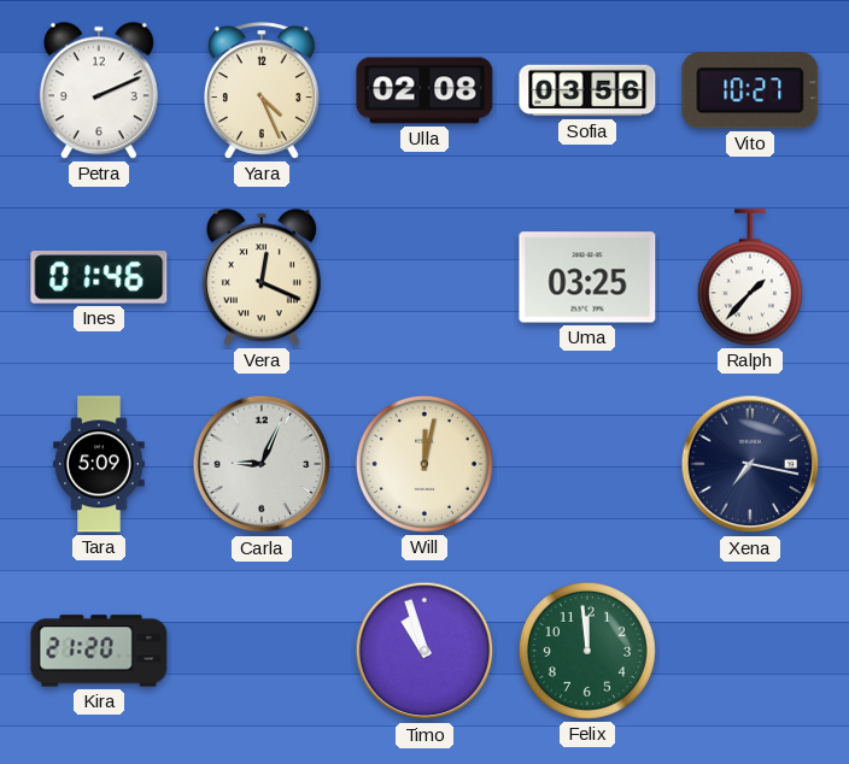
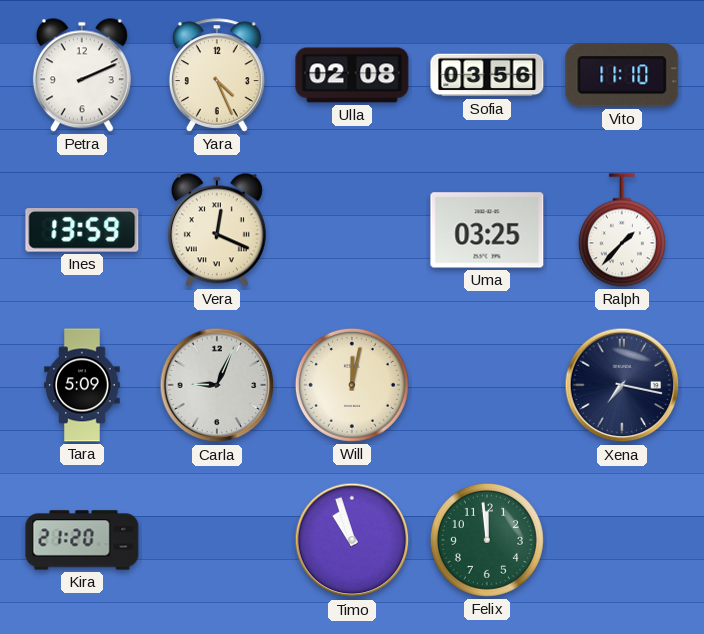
Vito: 10:27 -> 11:10
Ines: 01:46 -> 13:59
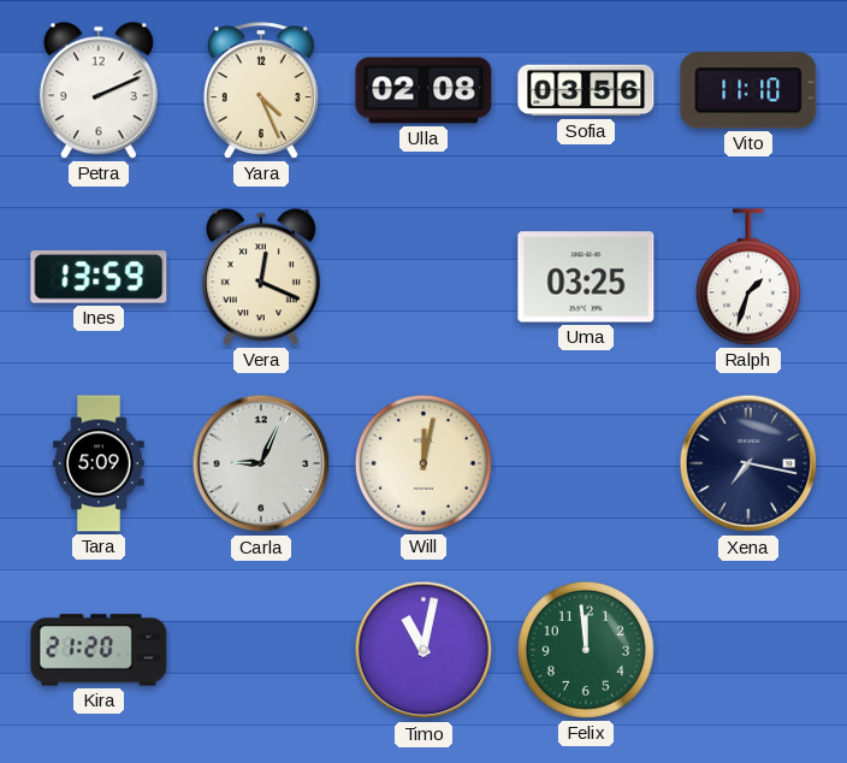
Ralph: 1:37 -> 1:33
Timo: 10:57 -> 11:02
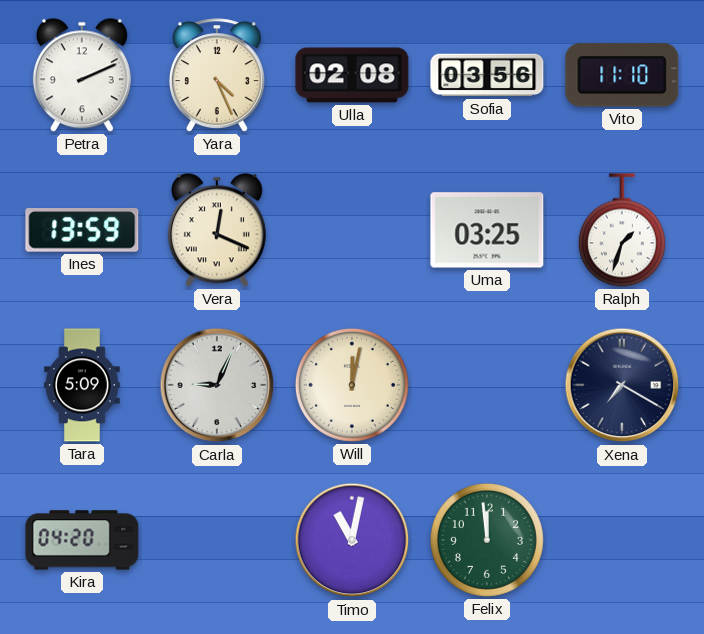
Xena: 7:17 -> 7:20
Kira: 21:20 -> 04:20
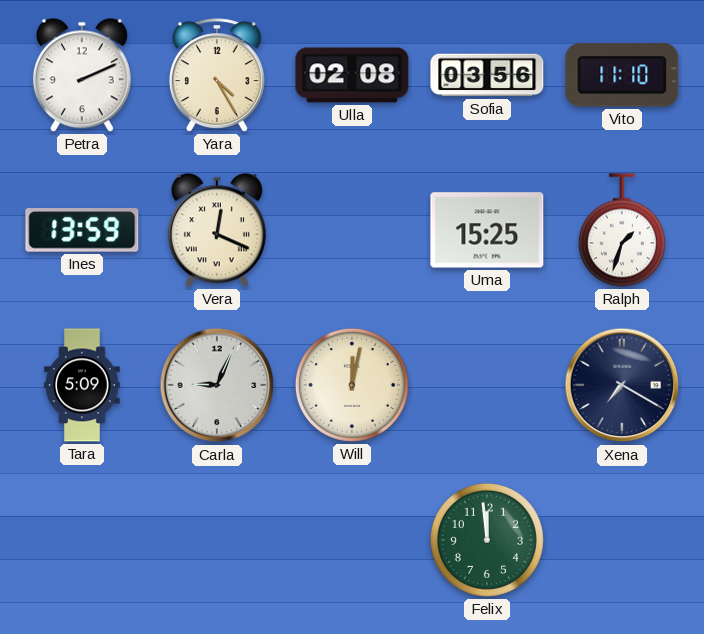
Yara: 4:26 -> 4:25
Uma: 03:25 -> 15:25
Kira: 04:20 -> none
Timo: 11:02 -> none
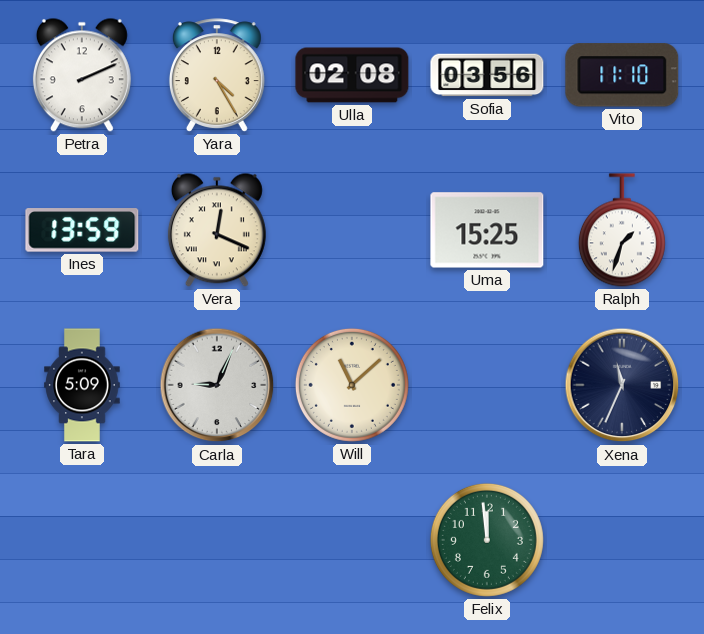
Will: 12:02 -> 11:08
Xena: 7:20 -> 11:34
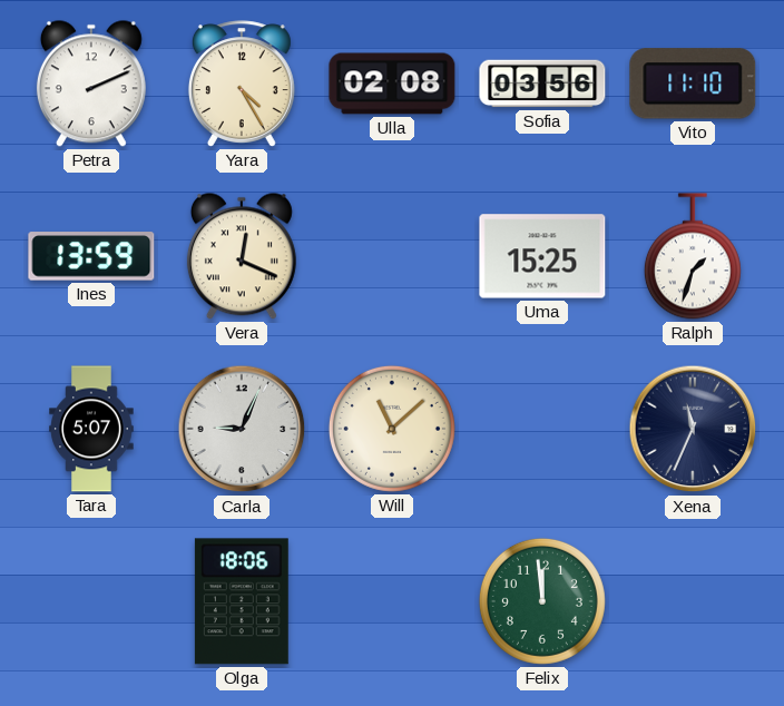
Tara: 5:09 -> 5:07
Olga: none -> 18:06
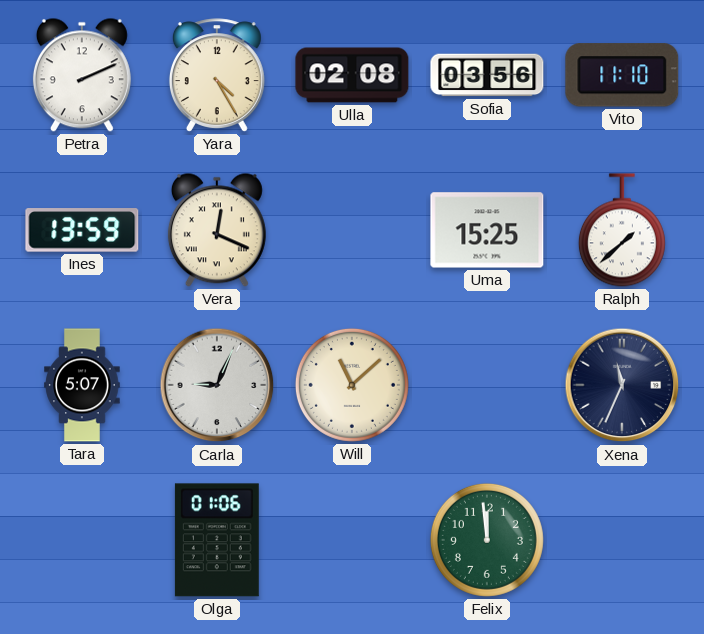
Ralph: 1:33 -> 1:38
Olga: 18:06 -> 01:06
